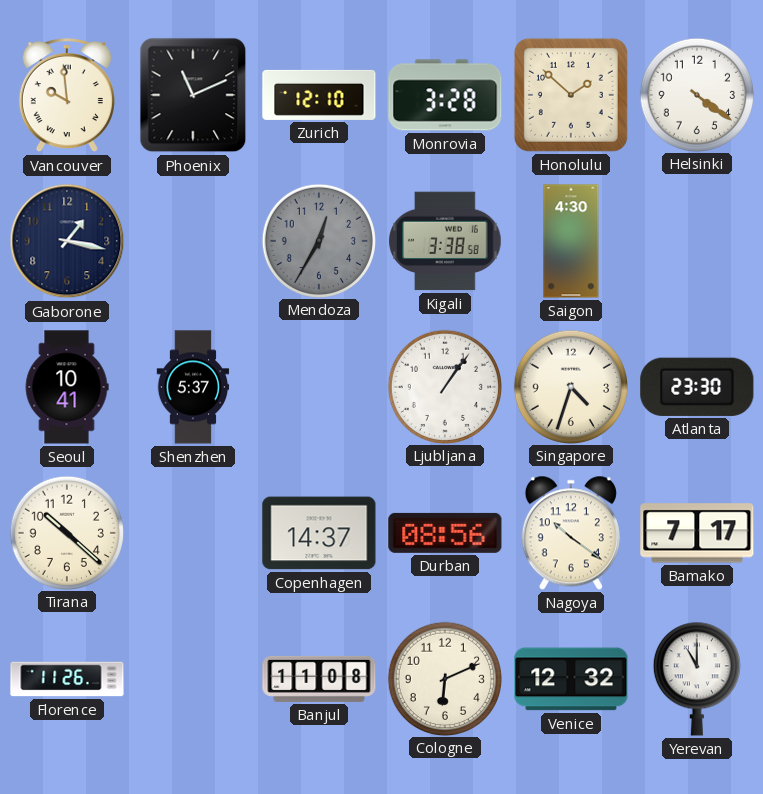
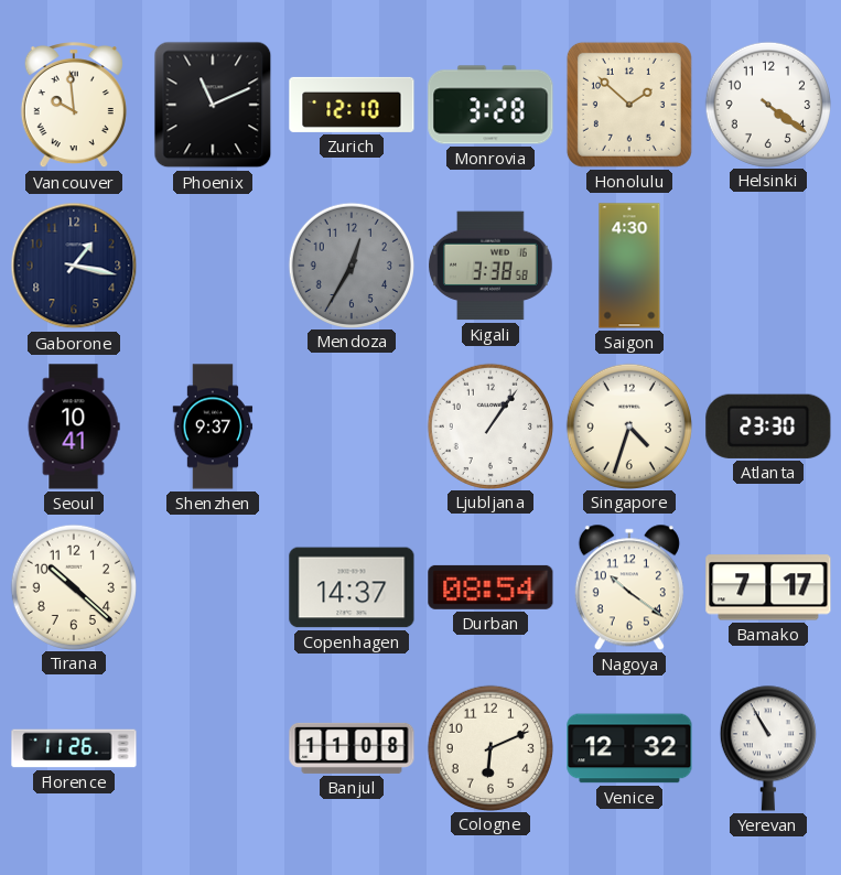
Shenzhen: 5:37 -> 9:37
Durban: 08:56 -> 08:54
Yerevan: 11:00 -> 10:55
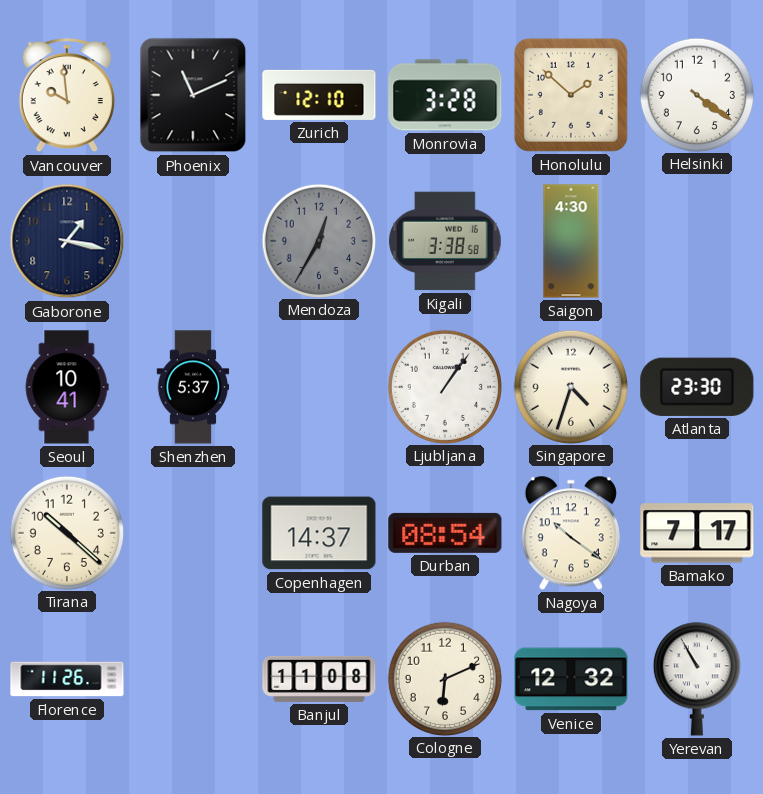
Shenzhen: 9:37 -> 5:37
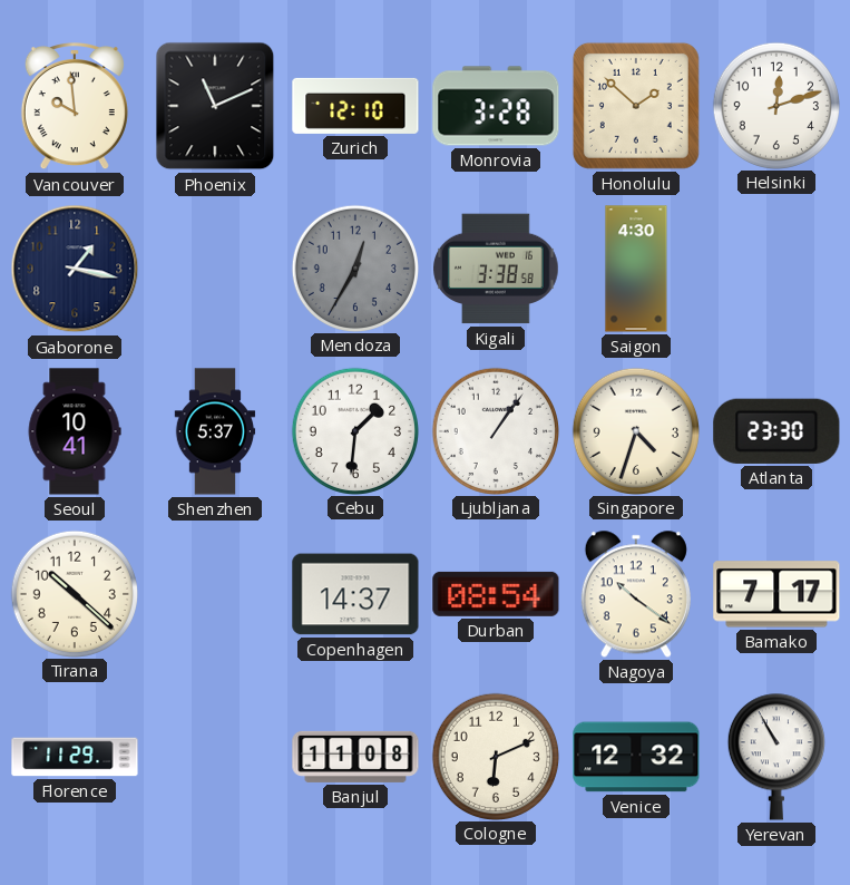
Helsinki: 4:21 -> 12:12
Cebu: none -> 1:31
Florence: 11:26 -> 11:29
